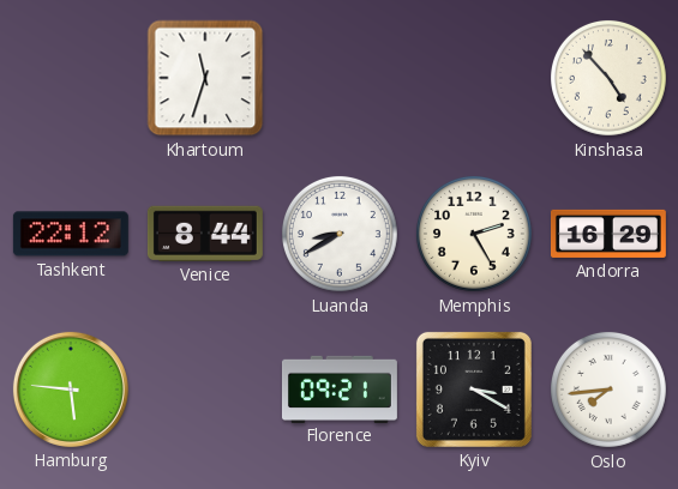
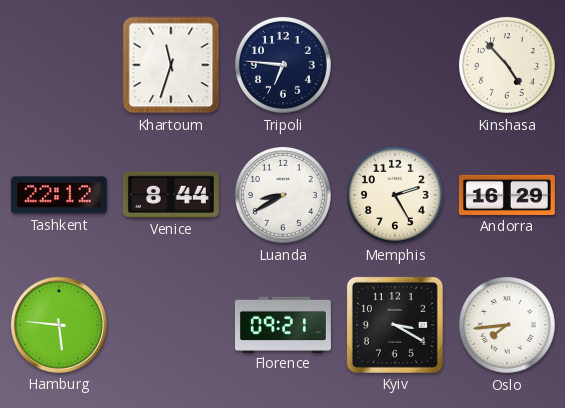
Tripoli: none -> 6:46
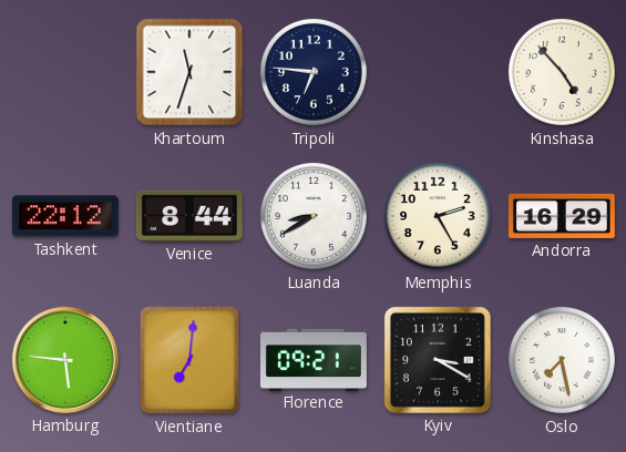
Vientiane: none -> 7:01
Oslo: 7:44 -> 7:28
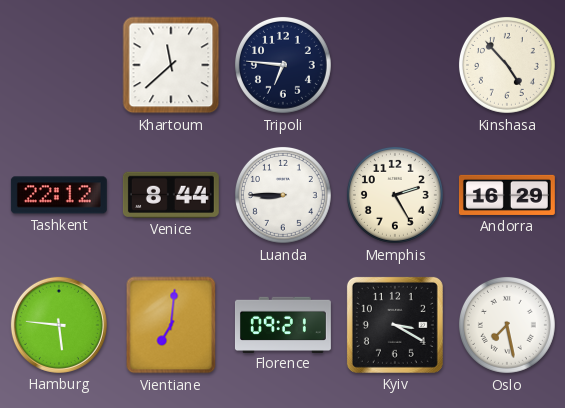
Khartoum: 11:33 -> 11:38
Luanda: 8:40 -> 8:45
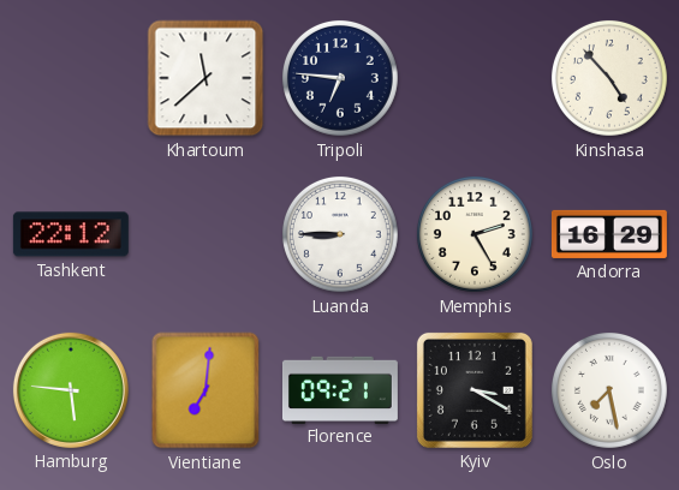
Venice: 8:44 -> none
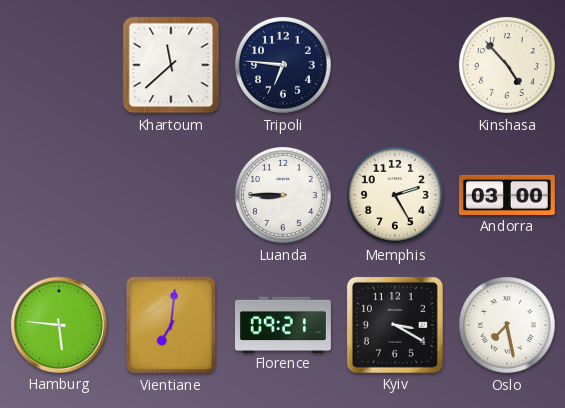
Tashkent: 22:12 -> none
Andorra: 16:29 -> 03:00
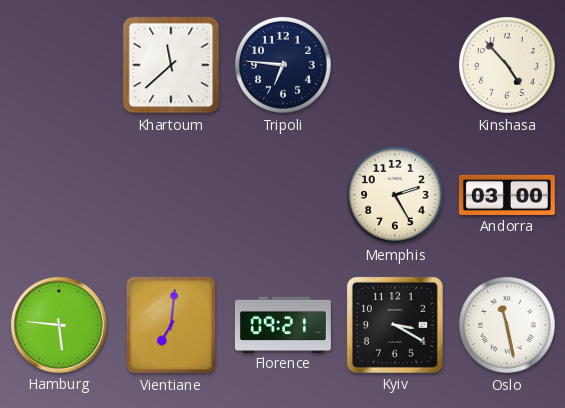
Luanda: 8:45 -> none
Oslo: 7:28 -> 11:28
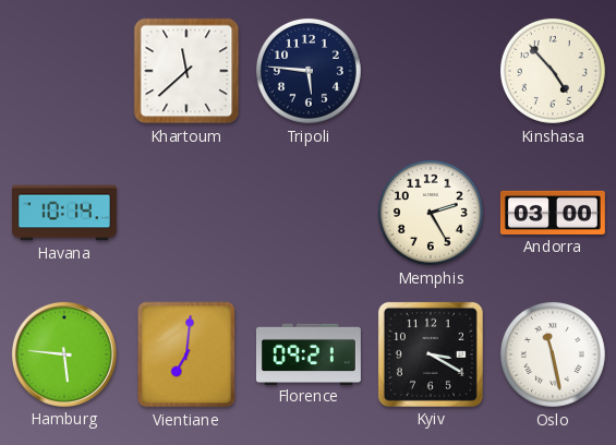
Tripoli: 6:46 -> 5:46
Havana: none -> 10:14
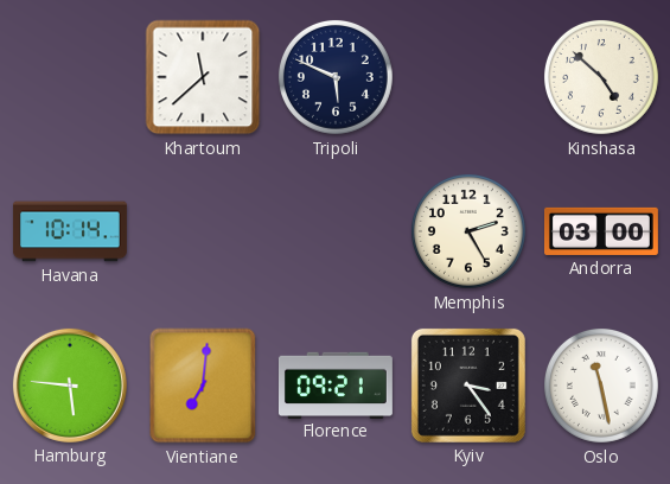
Tripoli: 5:46 -> 5:49
Kinshasa: 4:53 -> 4:52
Kyiv: 3:20 -> 3:24
